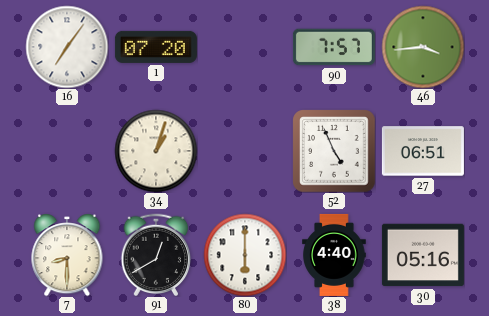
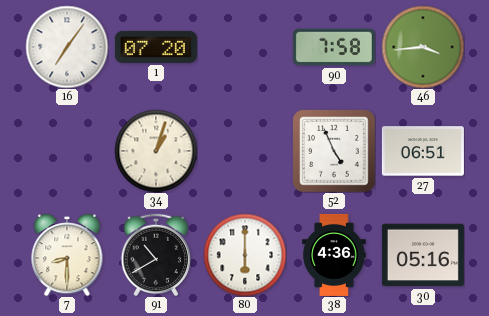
90: 7:57 -> 7:58
91: 12:40 -> 10:40
38: 4:40 -> 4:36
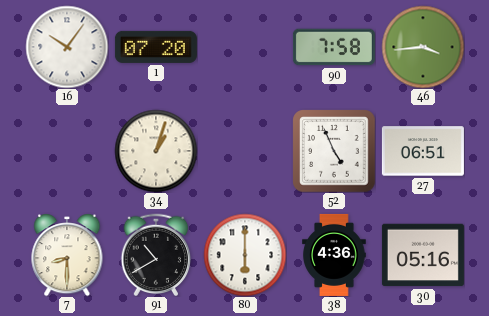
16: 7:06 -> 10:06
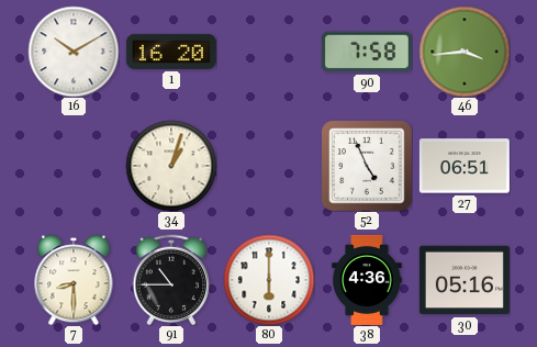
16: 10:06 -> 10:10
1: 07:20 -> 16:20
91: 10:40 -> 10:45
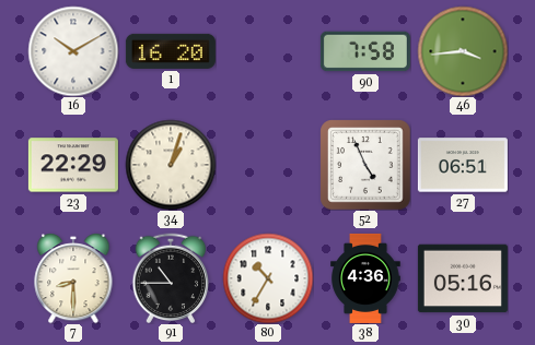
23: none -> 22:29
80: 6:00 -> 10:35
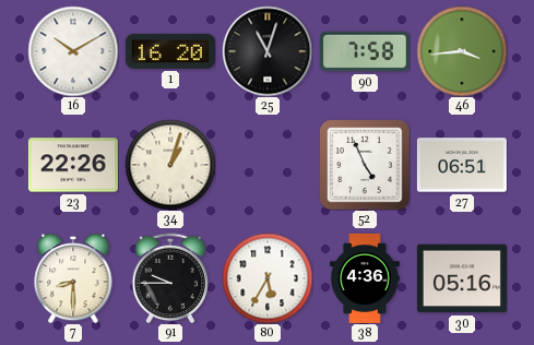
25: none -> 11:03
23: 22:29 -> 22:26
91: 10:45 -> 9:45
80: 10:35 -> 5:35
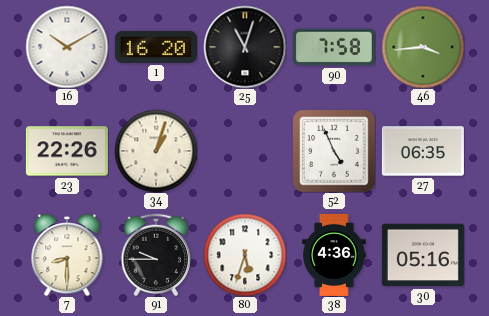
27: 06:51 -> 06:35
80: 5:35 -> 5:33
